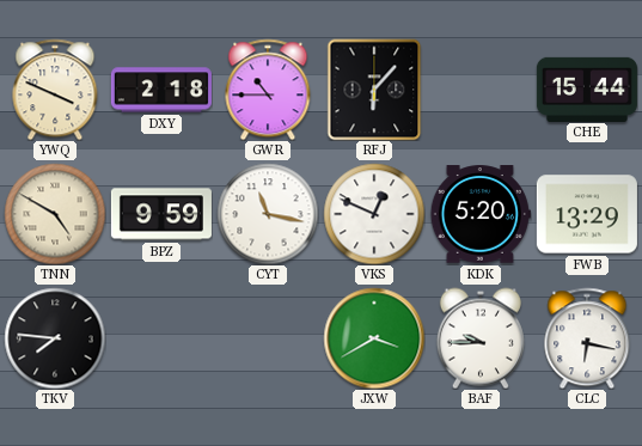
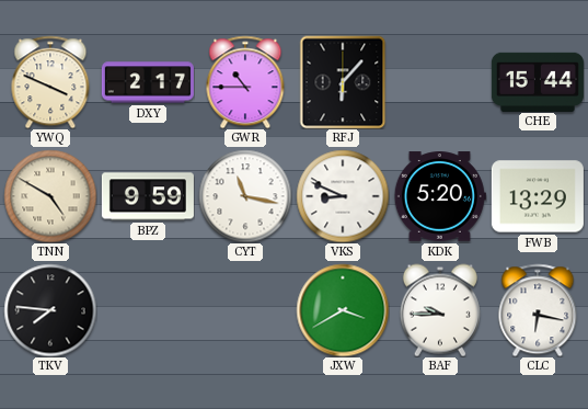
DXY: 2:18 -> 2:17
VKS: 12:49 -> 8:49
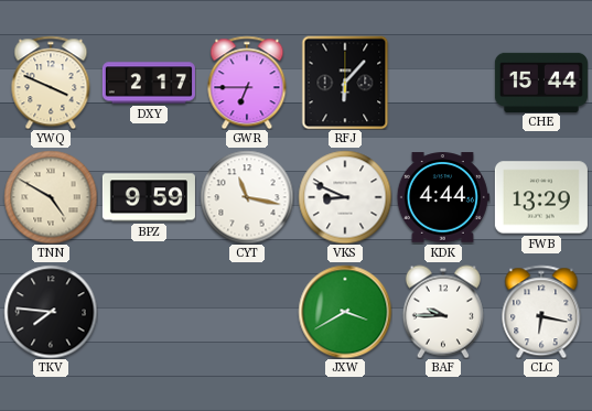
GWR: 10:45 -> 6:45
KDK: 5:20 -> 4:44
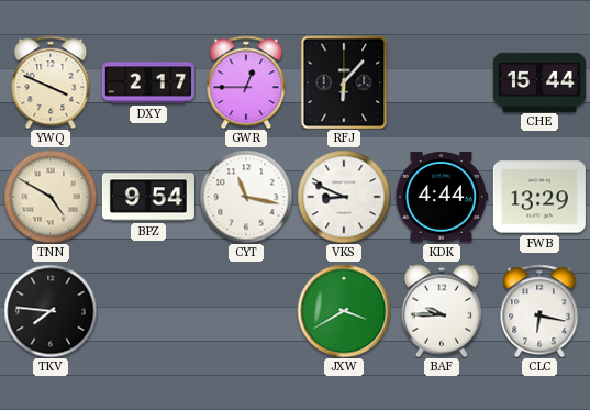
GWR: 6:45 -> 12:45
BPZ: 9:59 -> 9:54
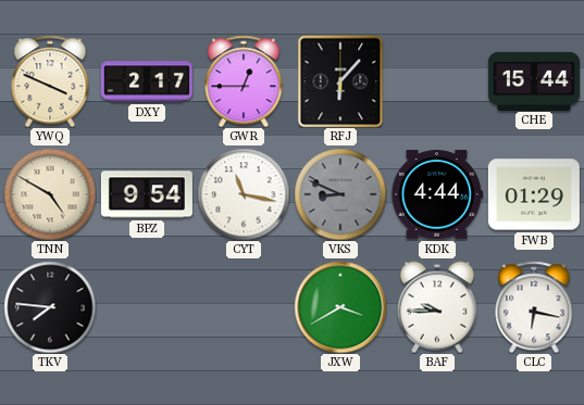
VKS dial: white -> grey
FWB: 13:29 -> 01:29
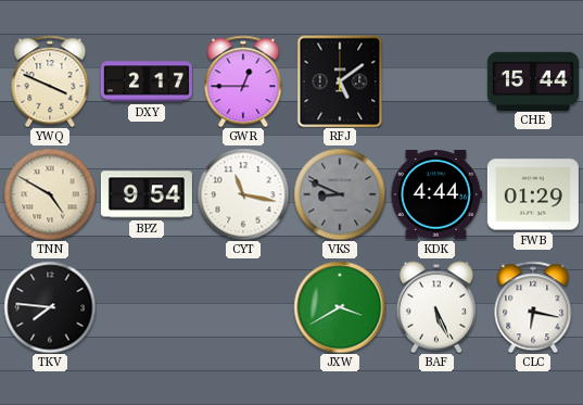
RFJ: 6:07 -> 5:09
BAF: 9:45 -> 5:26
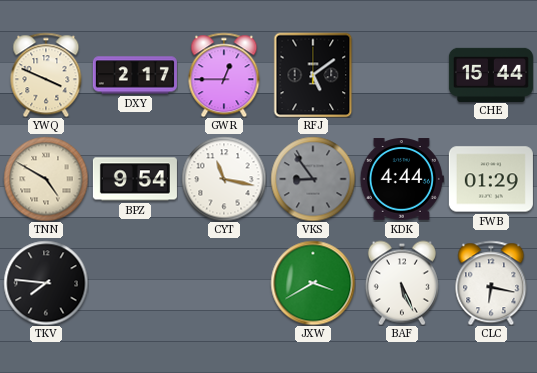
VKS: 8:49 -> 8:54
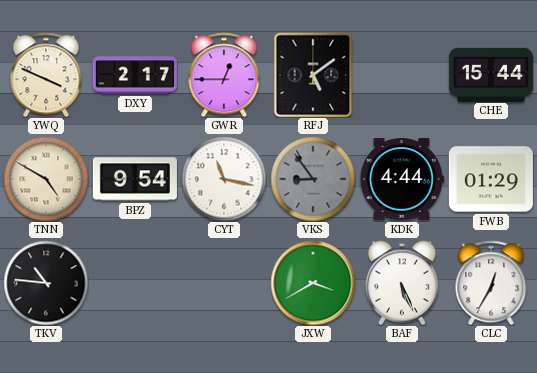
TKV: 7:46 -> 10:46
CLC: 6:17 -> 12:35
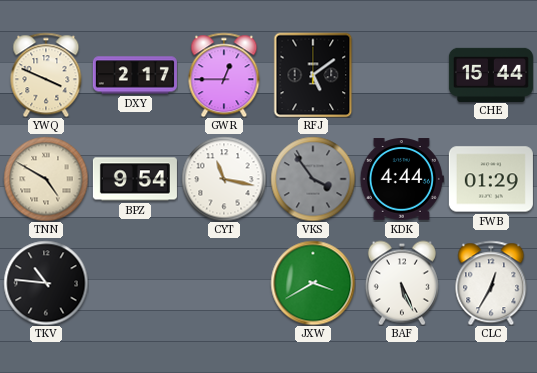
VKS: 8:54 -> 3:54
